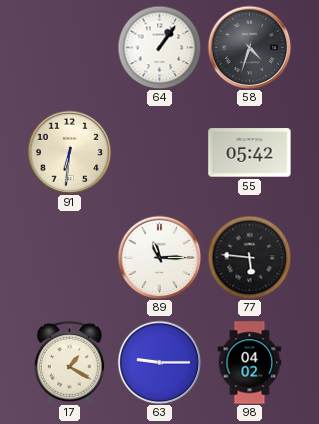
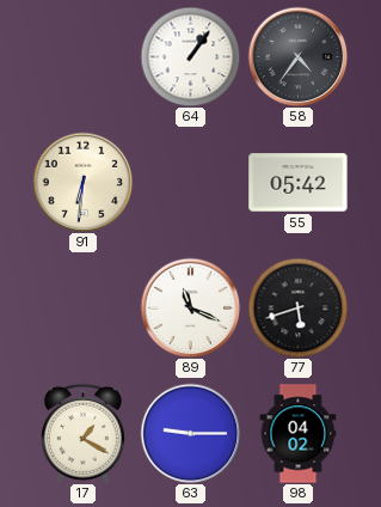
58: 4:33 -> 4:36
89: 11:15 -> 11:19
77: 5:46 -> 5:42
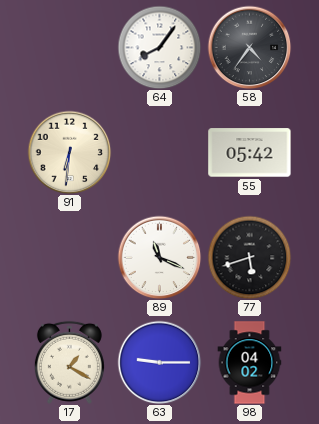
64: 1:06 -> 8:06
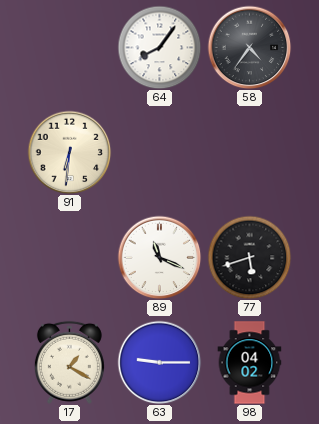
55: 05:42 -> none
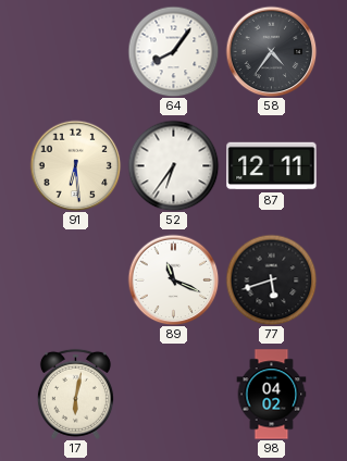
91: 6:31 -> 6:29
52: none -> 6:36
87: none -> 12:11
17: 1:20 -> 6:02
63: 9:15 -> none
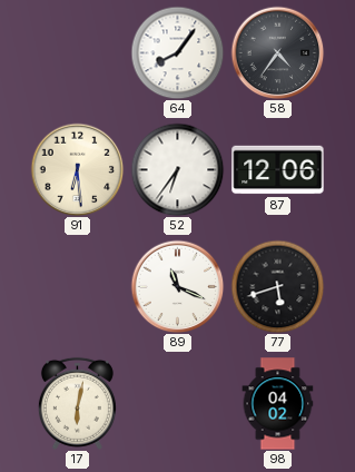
87: 12:11 -> 12:06
